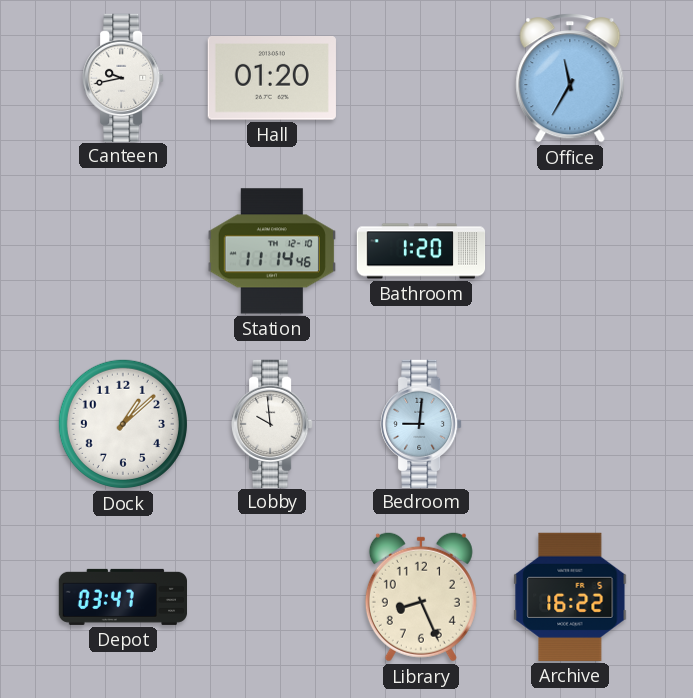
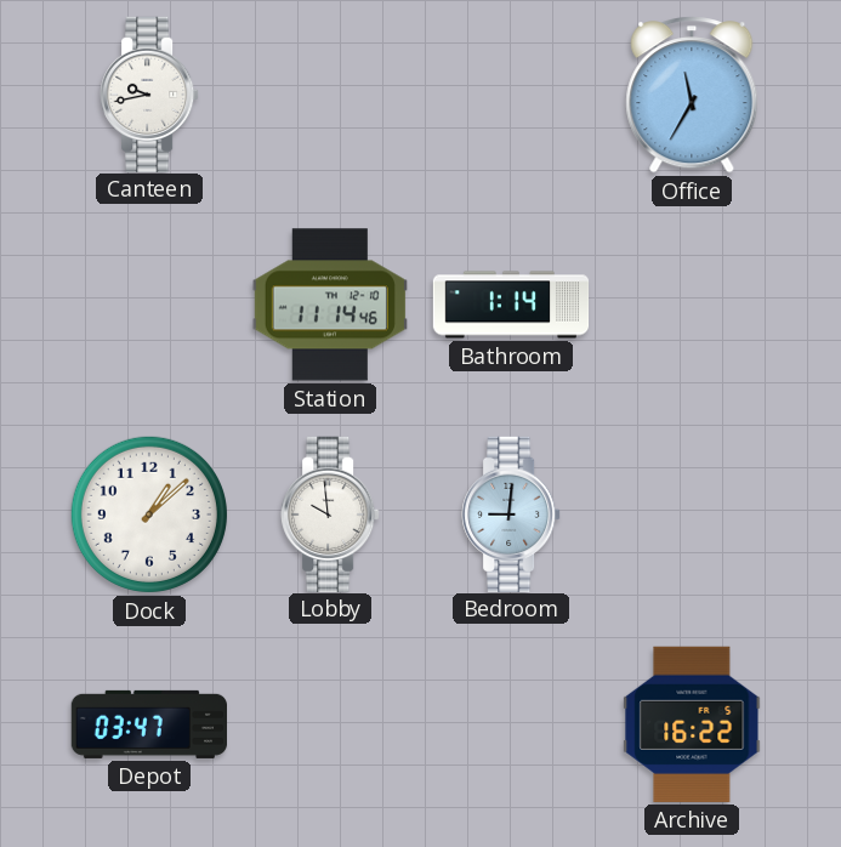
Hall: 01:20 -> none
Bathroom: 1:20 -> 1:14
Library: 8:26 -> none
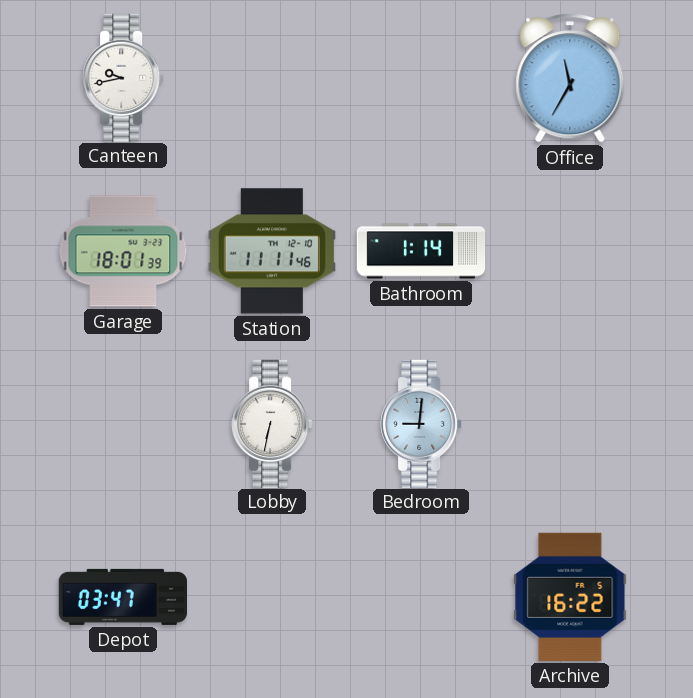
Garage: none -> 18:01
Station: 11:14 -> 11:11
Dock: 1:08 -> none
Lobby: 9:59 -> 6:32
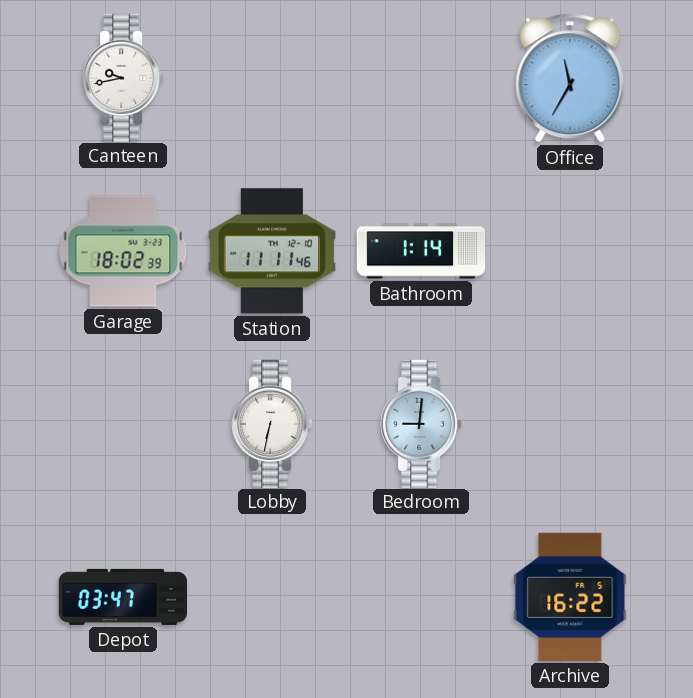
Garage: 18:01 -> 18:02
